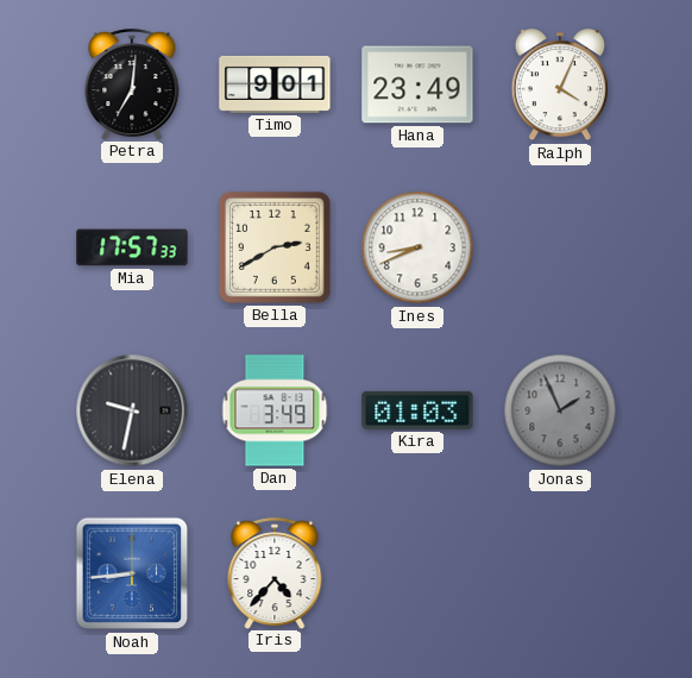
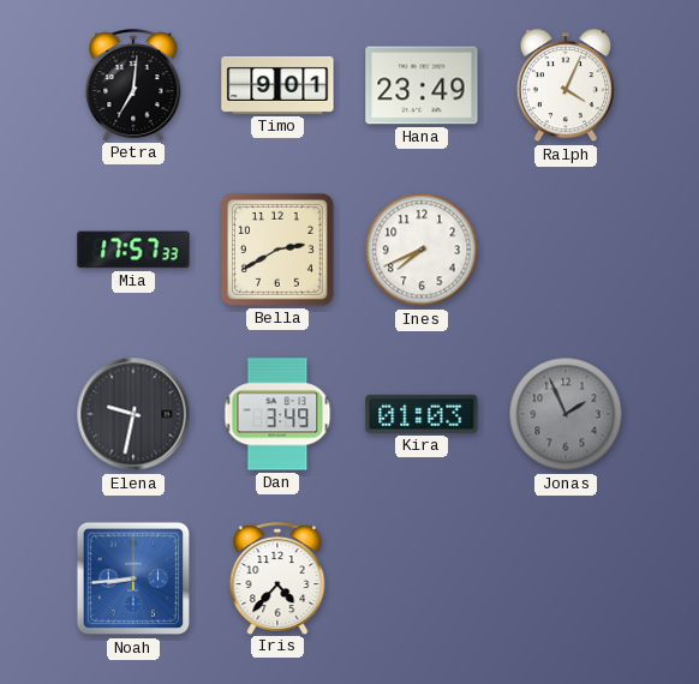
Ines: 8:41 -> 7:41
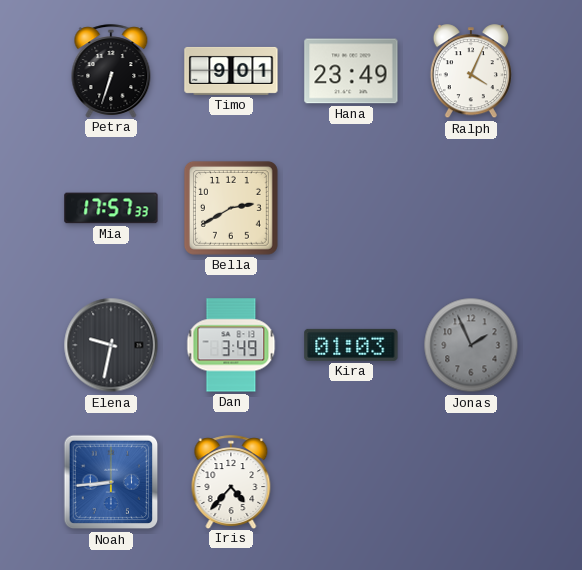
Petra: 7:01 -> 6:33
Ines: 7:41 -> none
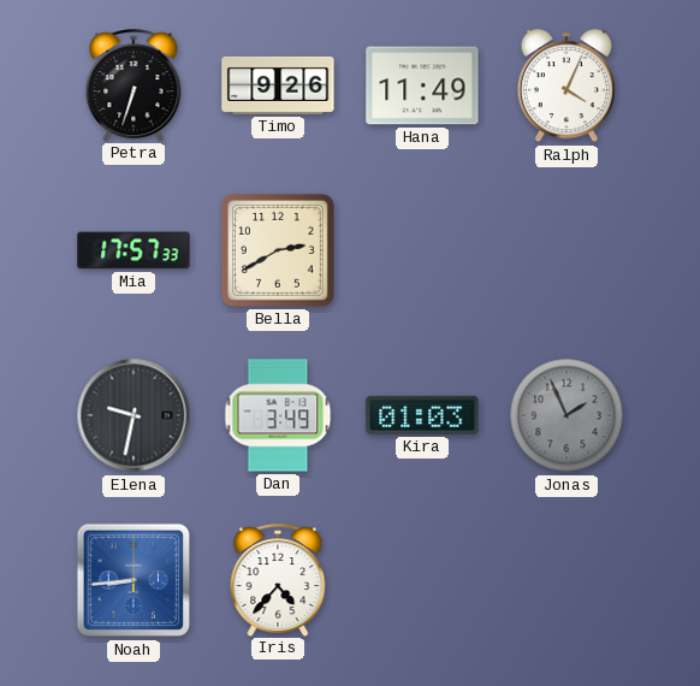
Timo: 9:01 -> 9:26
Hana: 23:49 -> 11:49
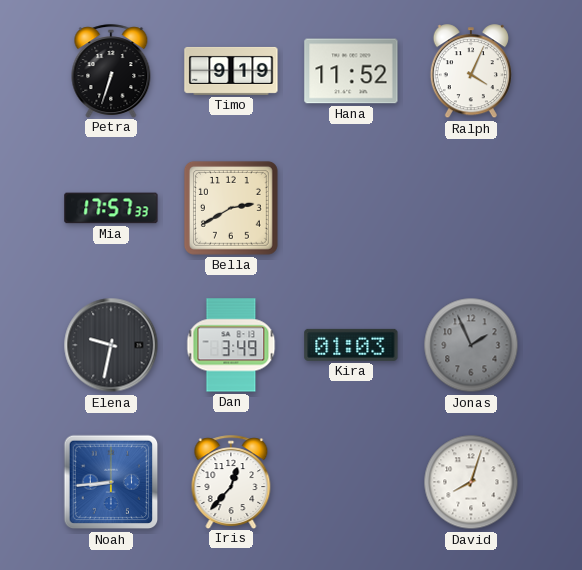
Timo: 9:26 -> 9:19
Hana: 11:49 -> 11:52
Iris: 4:37 -> 12:37
David: none -> 8:03
